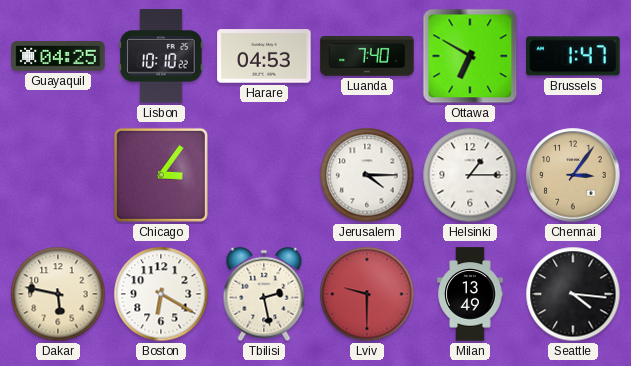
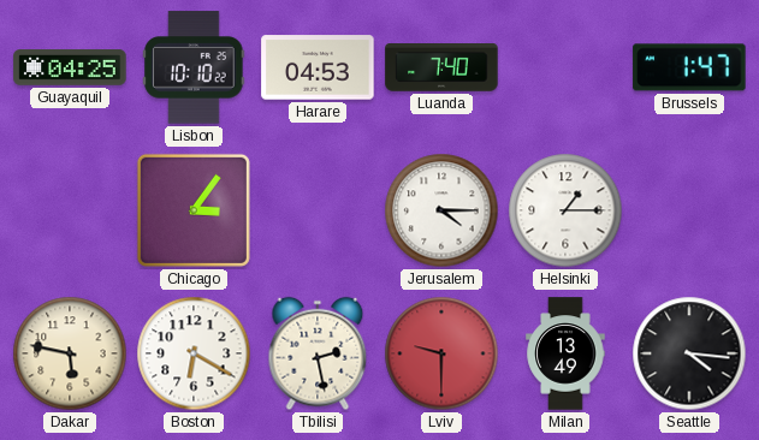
Ottawa: 6:50 -> none
Chennai: 3:06 -> none
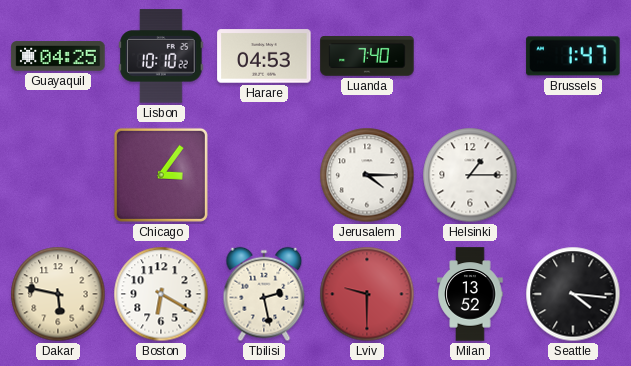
Milan: 13:49 -> 13:52
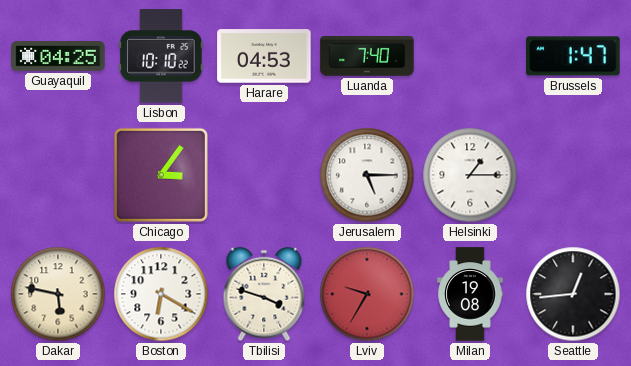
Jerusalem: 4:15 -> 5:15
Tbilisi: 2:28 -> 3:48
Lviv: 9:30 -> 9:35
Milan: 13:52 -> 19:08
Seattle: 4:16 -> 12:44
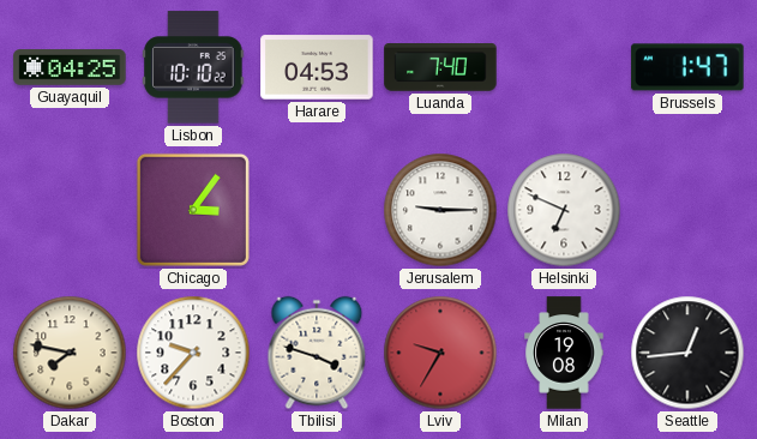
Jerusalem: 5:15 -> 9:15
Helsinki: 1:15 -> 6:49
Dakar: 5:47 -> 7:47
Boston: 6:20 -> 9:37
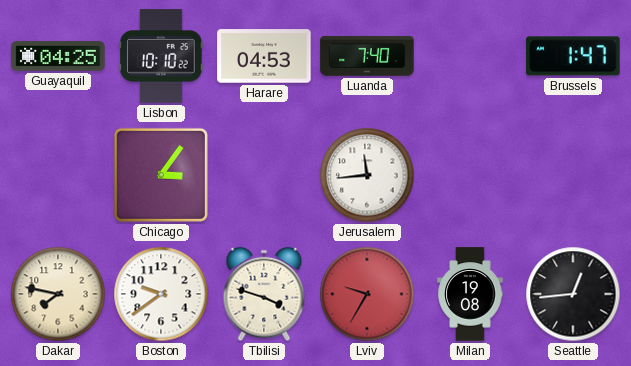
Jerusalem: 9:15 -> 11:44
Helsinki: 6:49 -> none
Boston: 9:37 -> 9:39
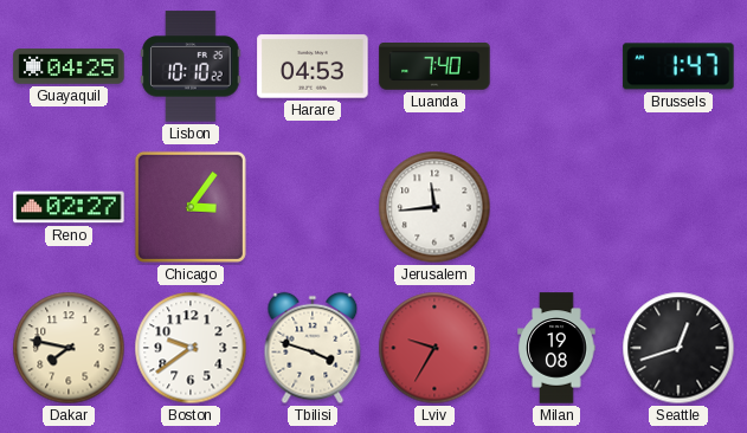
Reno: none -> 02:27
Seattle: 12:44 -> 12:42
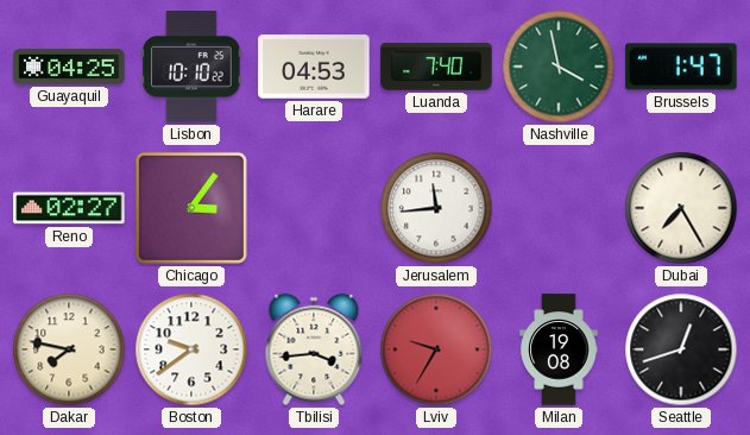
Nashville: none -> 3:58
Dubai: none -> 7:25
Tbilisi: 3:48 -> 3:44
